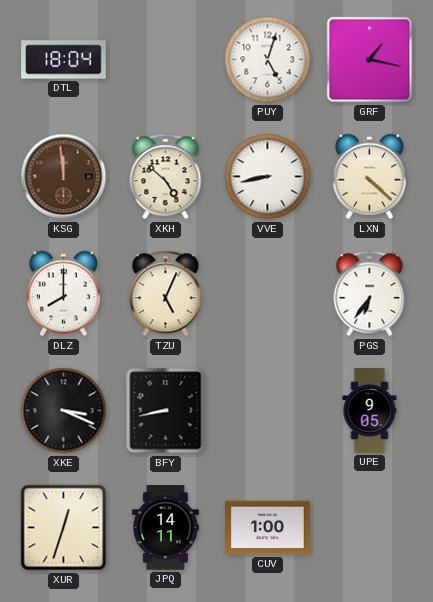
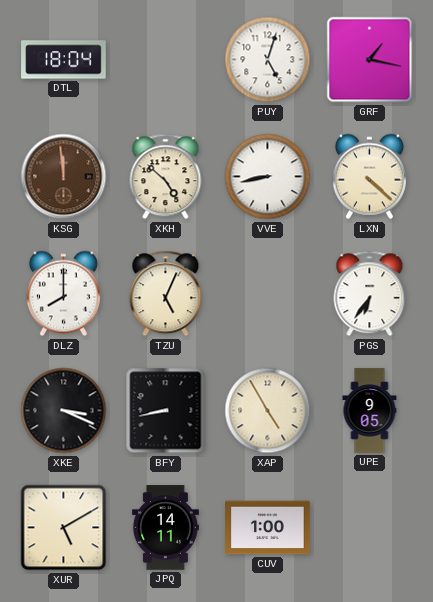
XAP: none -> 4:55
XUR: 12:33 -> 5:10
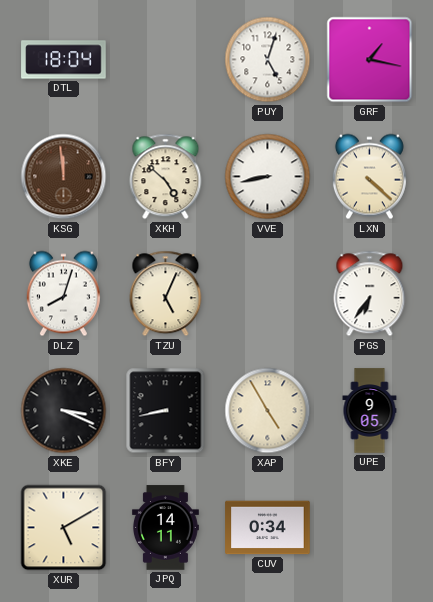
DLZ: 8:00 -> 8:03
CUV: 1:00 -> 0:34
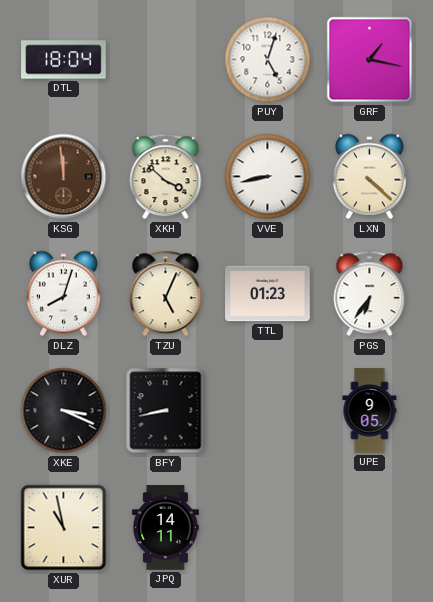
XKH: 4:52 -> 3:52
TTL: none -> 01:23
XAP: 4:55 -> none
XUR: 5:10 -> 10:58
CUV: 0:34 -> none
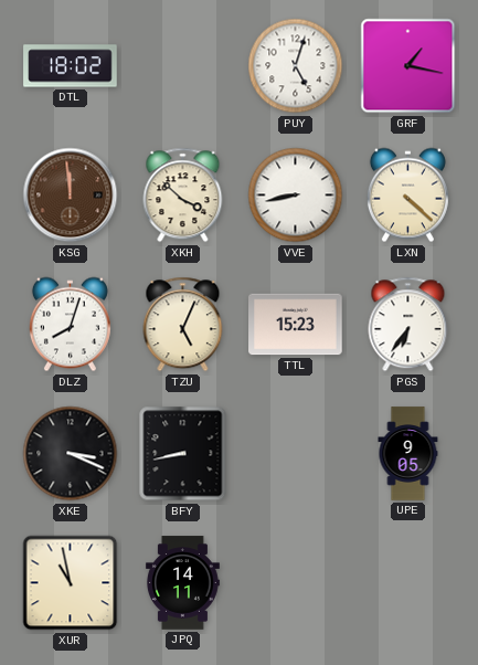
DTL: 18:04 -> 18:02
TTL: 01:23 -> 15:23
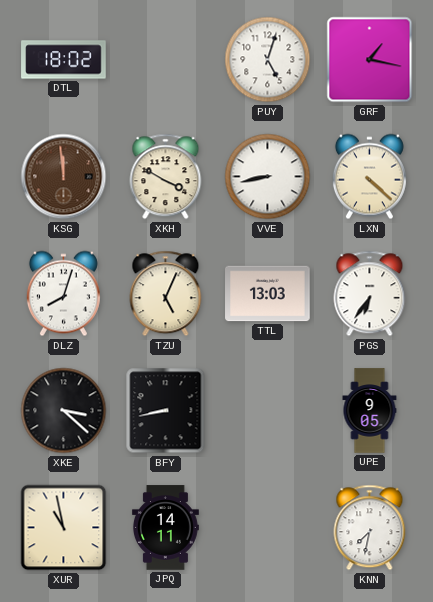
XKH: 3:52 -> 3:50
TTL: 15:23 -> 13:03
XKE: 3:19 -> 3:22
KNN: none -> 7:32
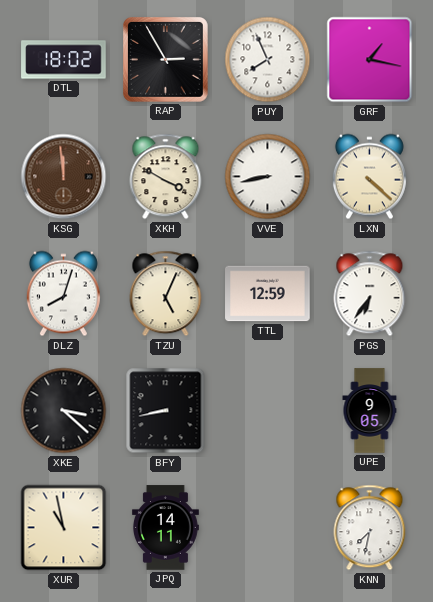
RAP: none -> 2:55
PUY: 5:03 -> 7:56
TTL: 13:03 -> 12:59
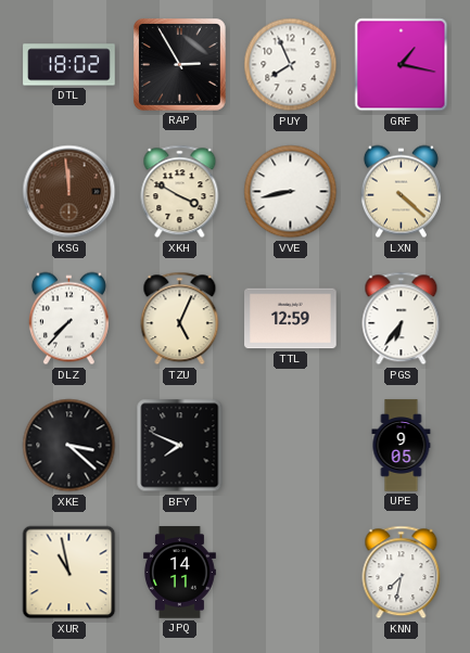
DLZ: 8:03 -> 7:37
BFY: 8:43 -> 7:49
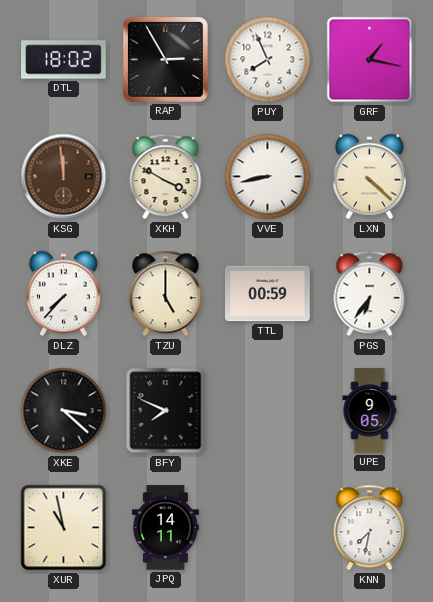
TZU: 5:04 -> 5:00
TTL: 12:59 -> 00:59
